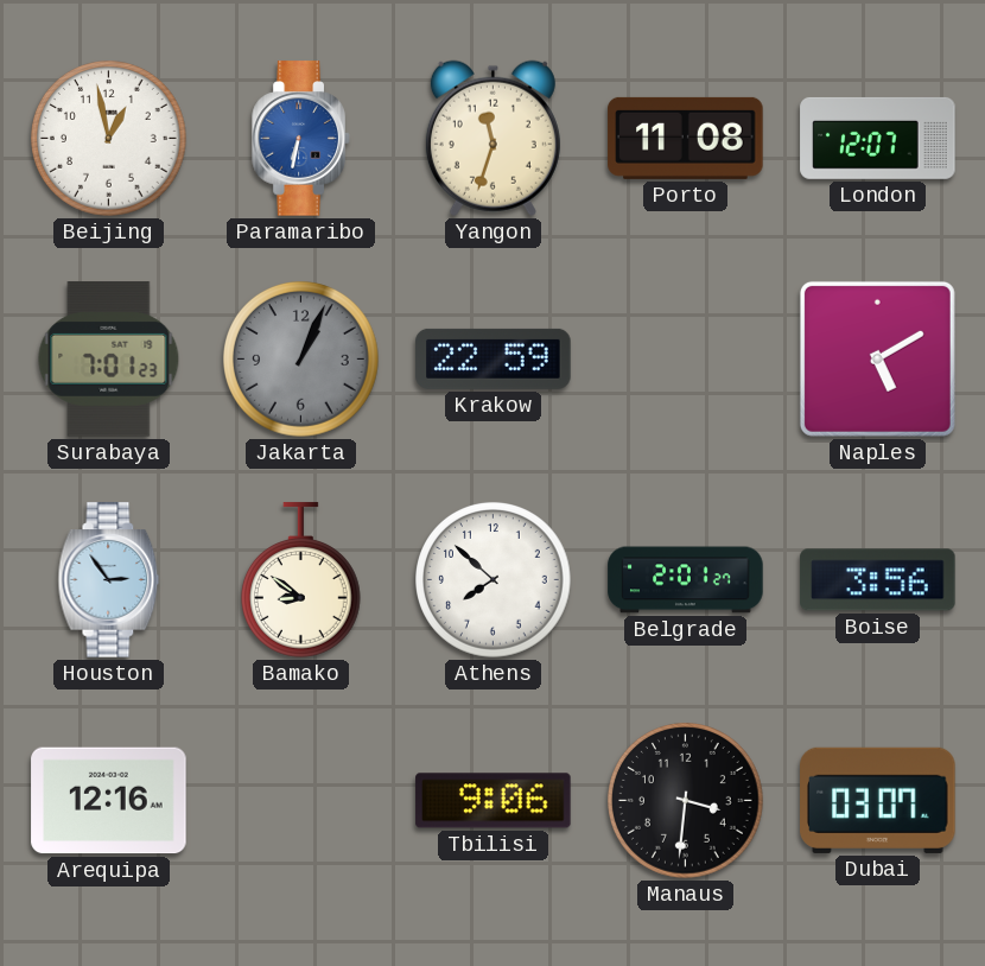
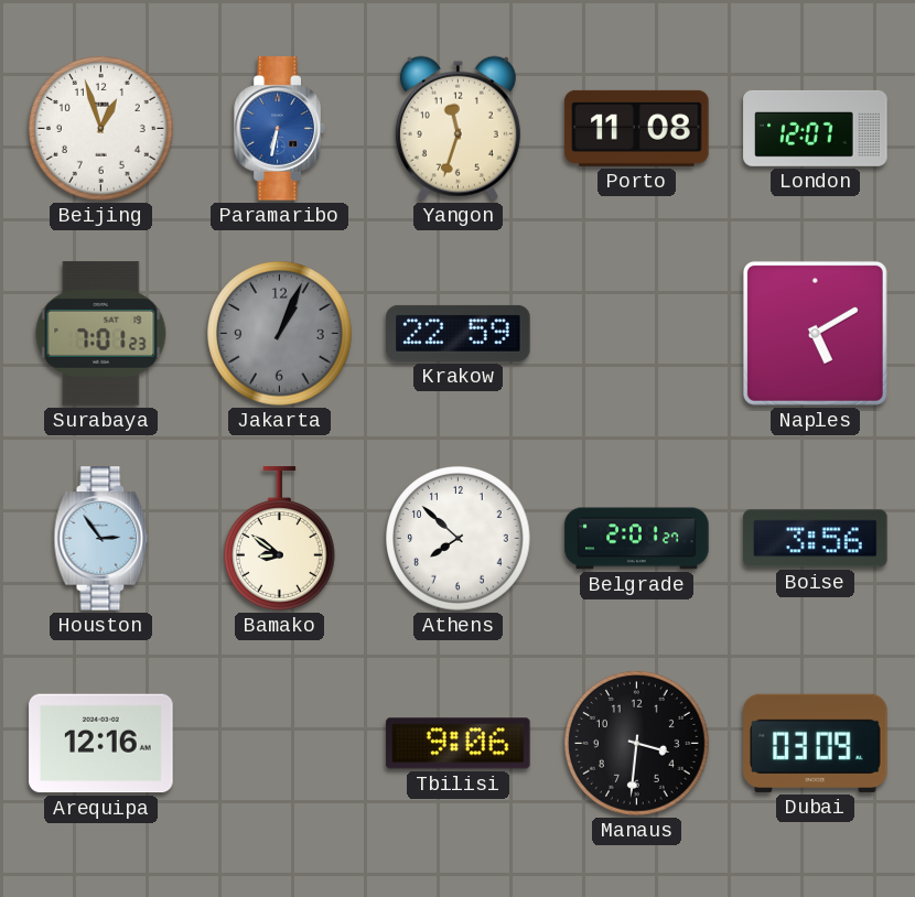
Beijing: 12:58 -> 12:57
Dubai: 03:07 -> 03:09
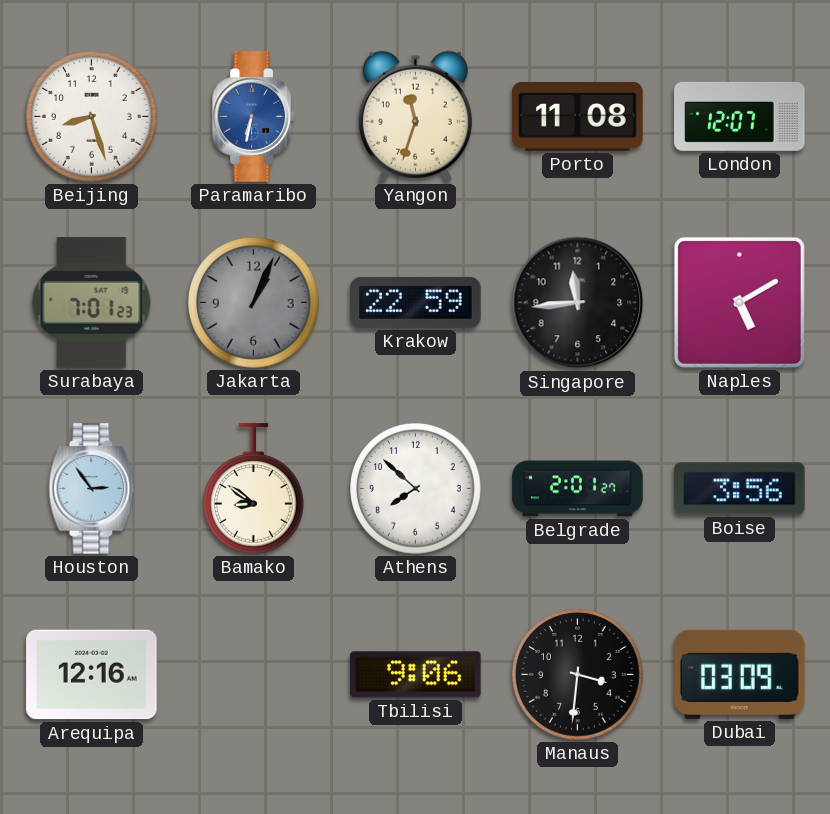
Beijing: 12:57 -> 8:27
Singapore: none -> 11:44
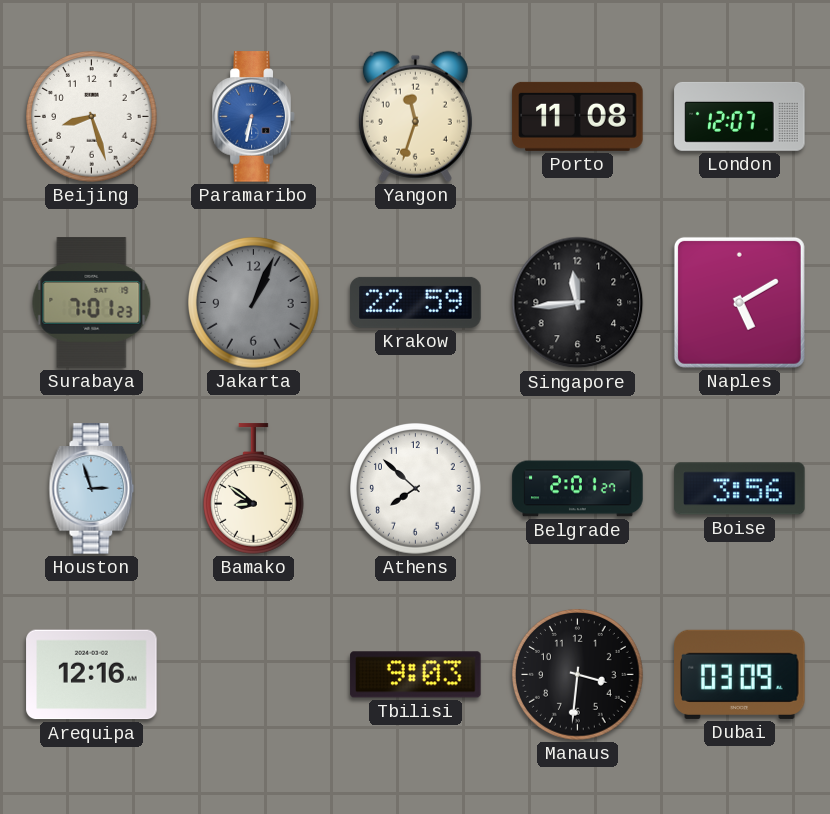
Houston: 2:54 -> 2:57
Tbilisi: 9:06 -> 9:03
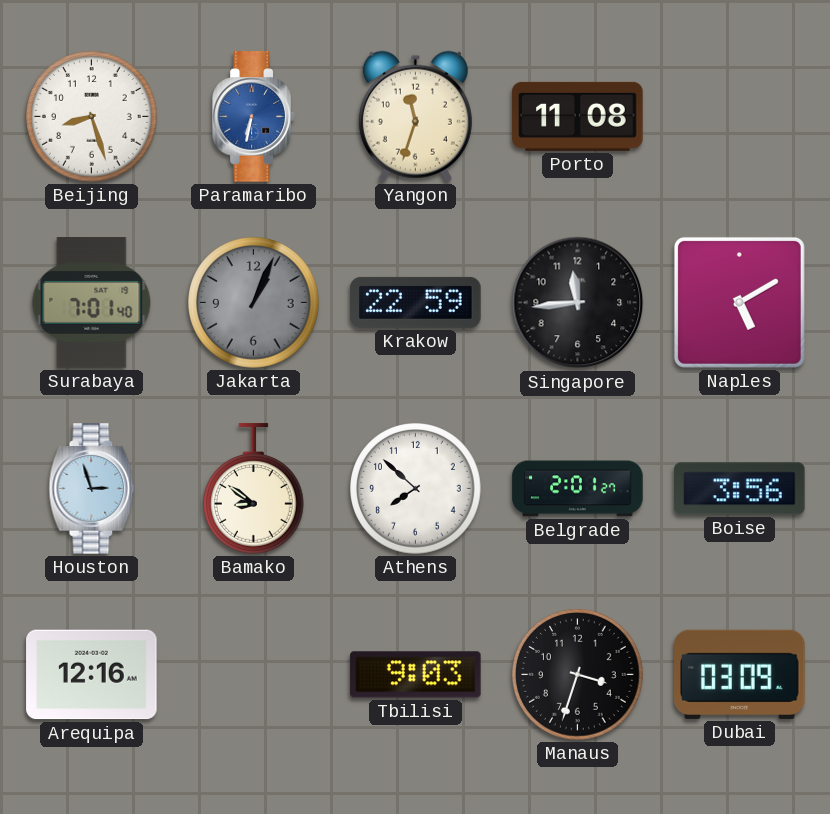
London: 12:07 -> none
Surabaya: 7:01:23 -> 7:01:40
Manaus: 3:31 -> 3:33
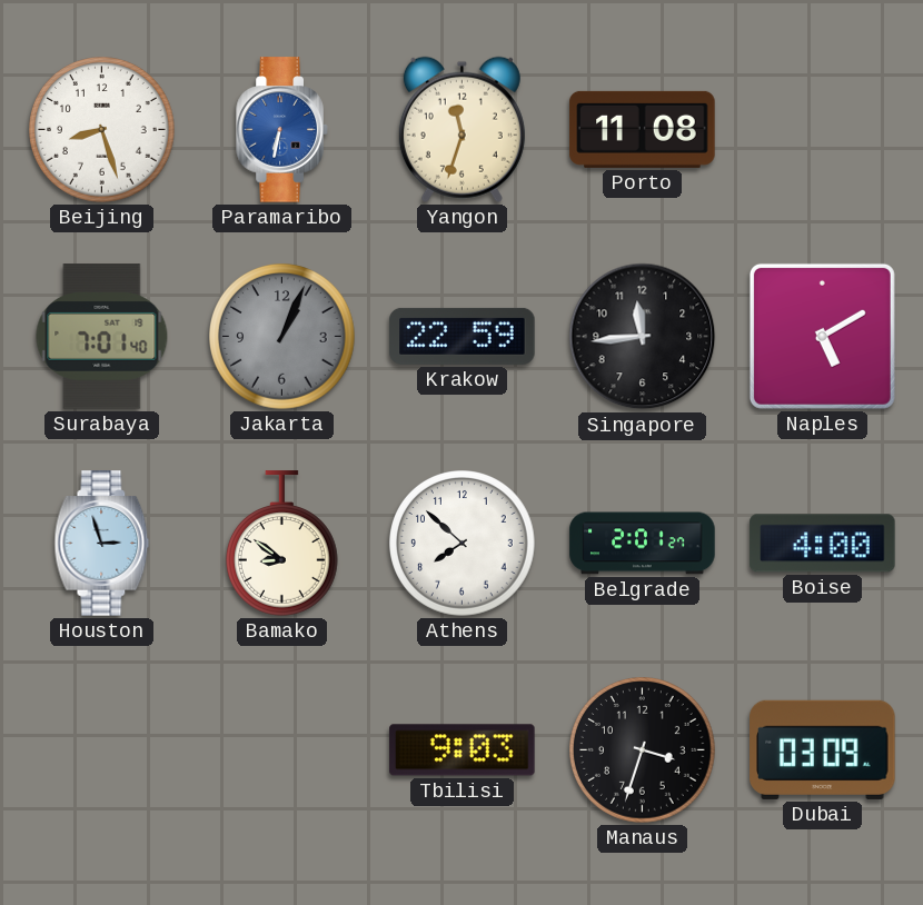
Boise: 3:56 -> 4:00
Arequipa: 12:16 -> none
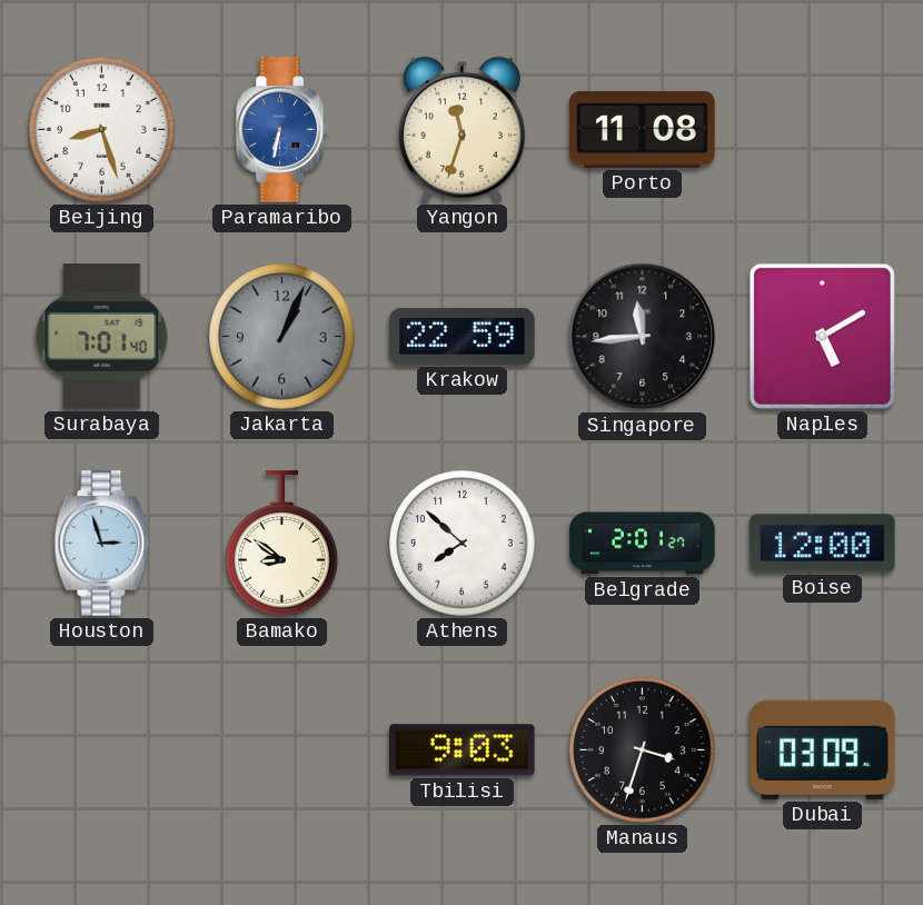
Boise: 4:00 -> 12:00
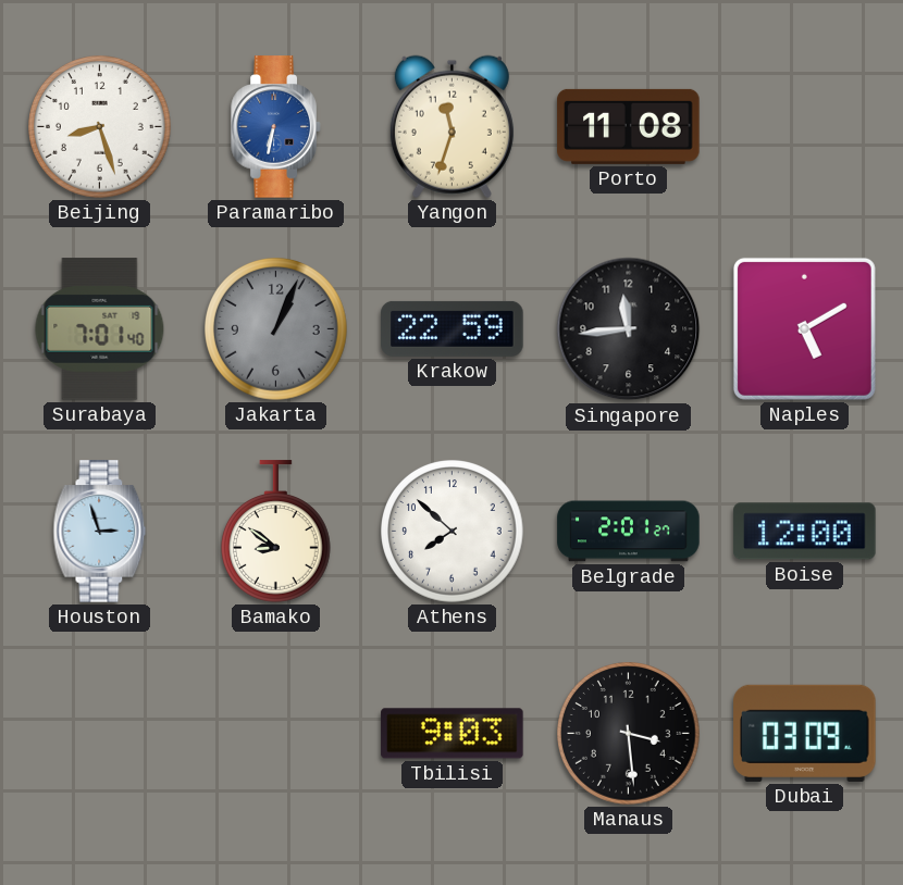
Manaus: 3:33 -> 3:29
